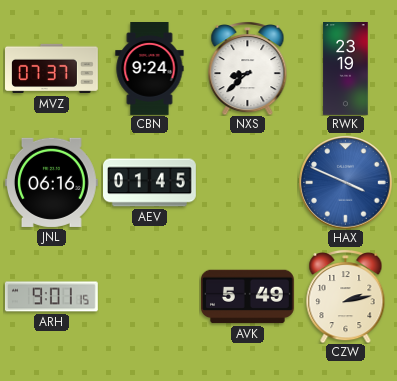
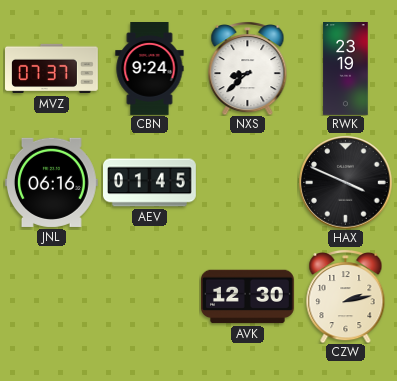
HAX dial: blue -> black
ARH: 9:01 -> none
AVK: 5:49 -> 12:30
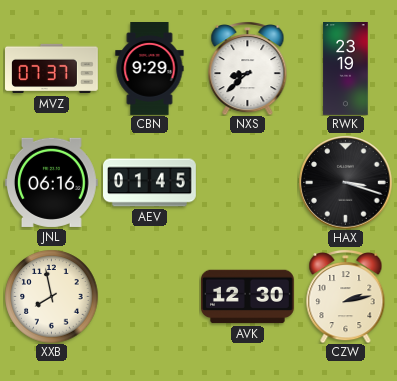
CBN: 9:24 -> 9:29
HAX: 3:49 -> 3:18
XXB: none -> 7:58
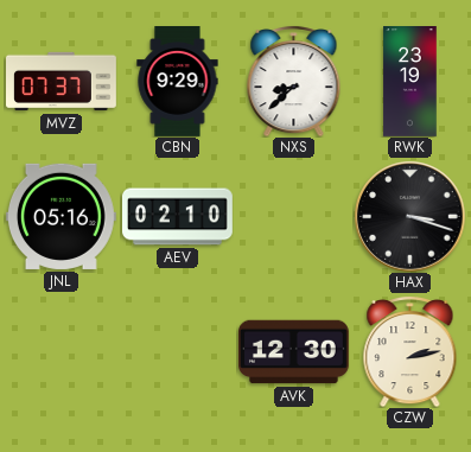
JNL: 06:16 -> 05:16
AEV: 01:45 -> 02:10
XXB: 7:58 -> none
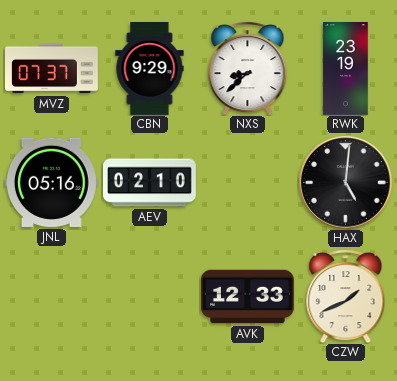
HAX: 3:18 -> 5:01
AVK: 12:30 -> 12:33
CZW: 2:13 -> 1:41
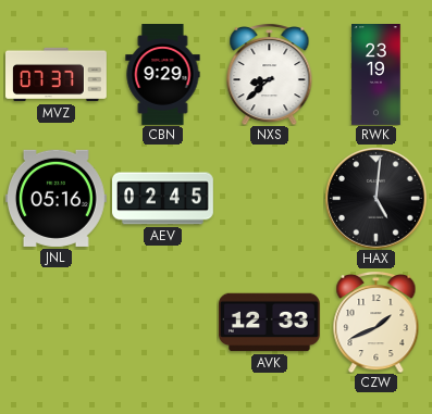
AEV: 02:10 -> 02:45
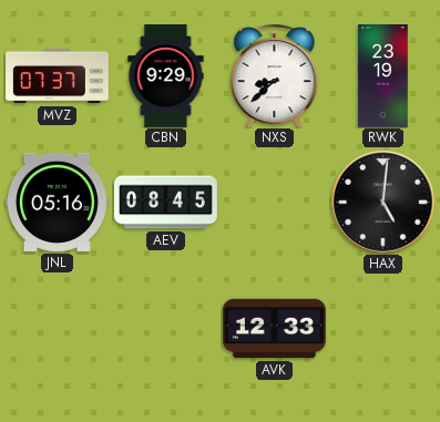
AEV: 02:45 -> 08:45
CZW: 1:41 -> none
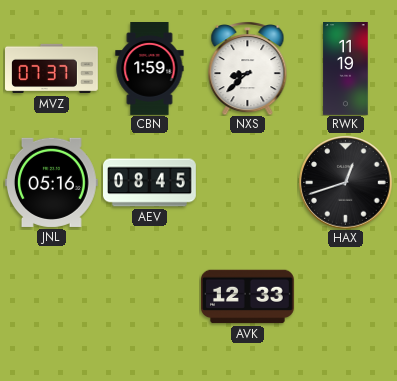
CBN: 9:29 -> 1:59
RWK: 23:19 -> 11:19
HAX: 5:01 -> 12:42
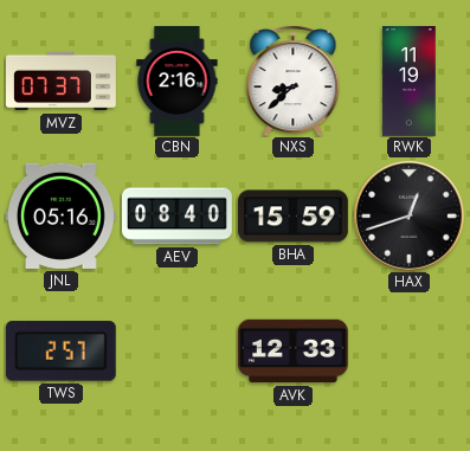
CBN: 1:59 -> 2:16
AEV: 08:45 -> 08:40
BHA: none -> 15:59
TWS: none -> 2:57
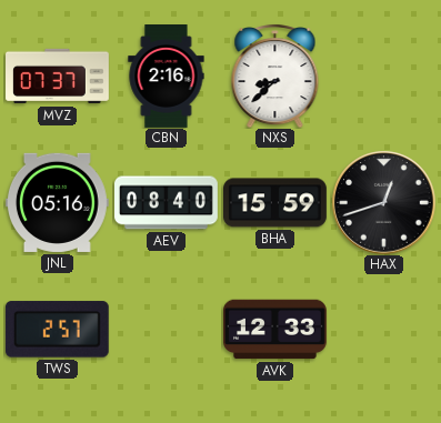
RWK: 11:19 -> none
